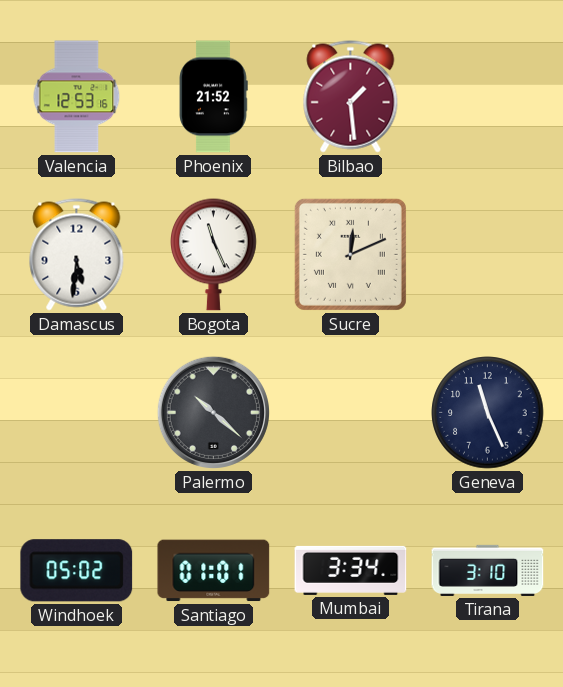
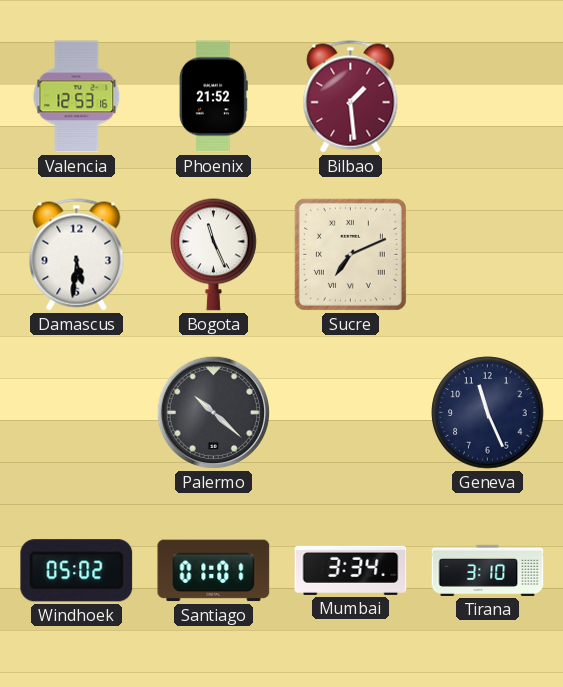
Sucre: 12:11 -> 7:11
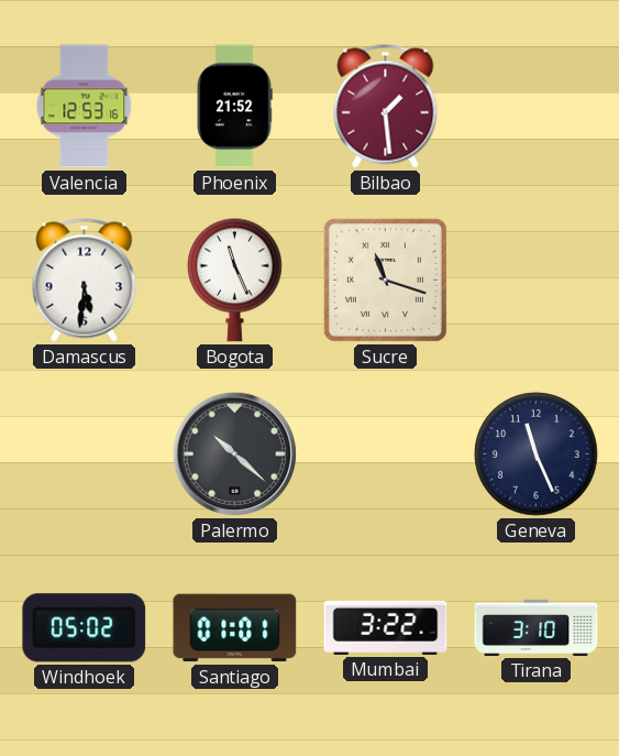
Sucre: 7:11 -> 11:18
Mumbai: 3:34 -> 3:22
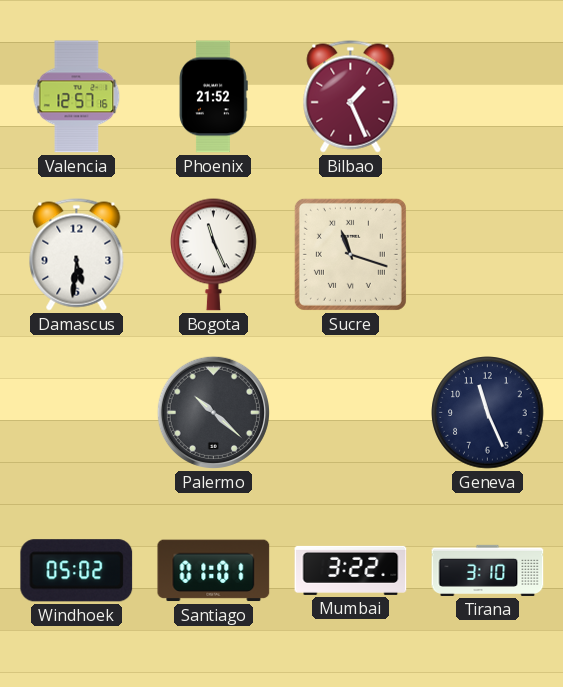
Valencia: 12:53 -> 12:57
Bilbao: 1:29 -> 1:26
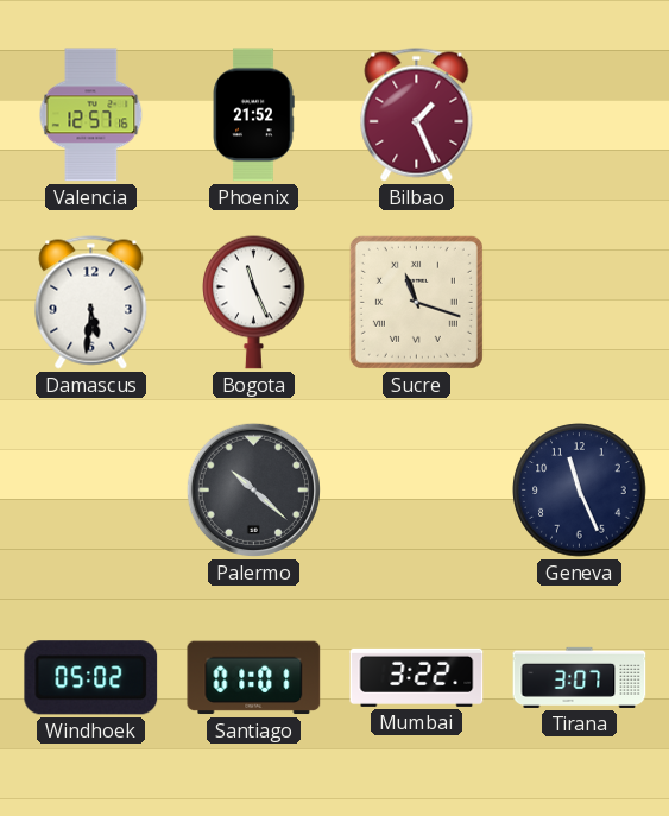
Tirana: 3:10 -> 3:07
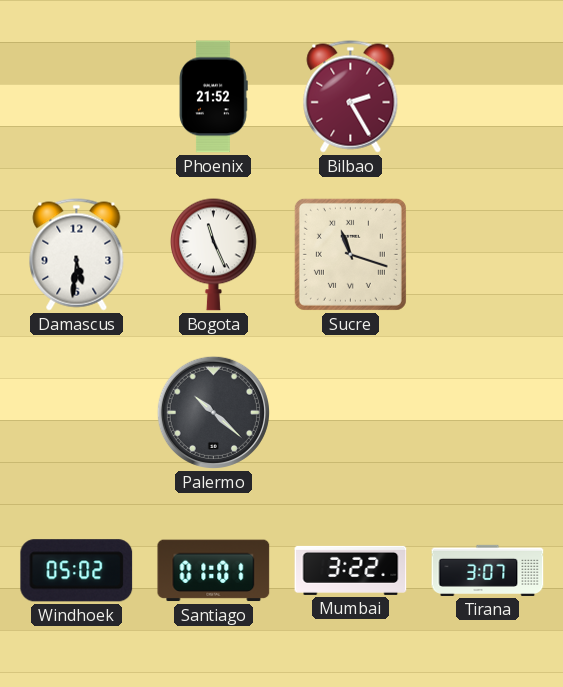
Valencia: 12:57 -> none
Bilbao: 1:26 -> 2:25
Geneva: 11:26 -> none
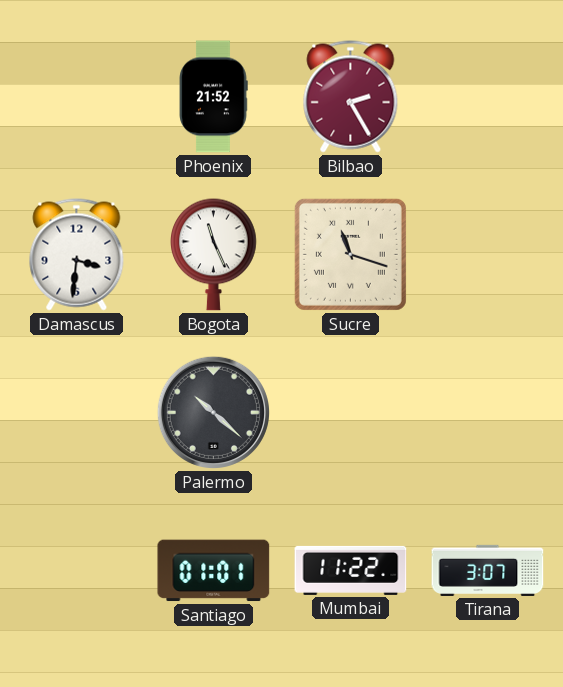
Damascus: 5:31 -> 3:31
Windhoek: 05:02 -> none
Mumbai: 3:22 -> 11:22
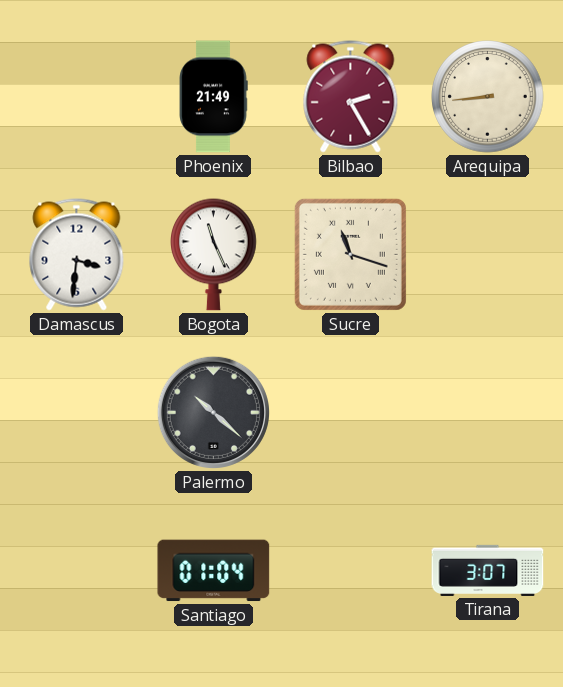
Phoenix: 21:52 -> 21:49
Arequipa: none -> 8:44
Santiago: 01:01 -> 01:04
Mumbai: 11:22 -> none
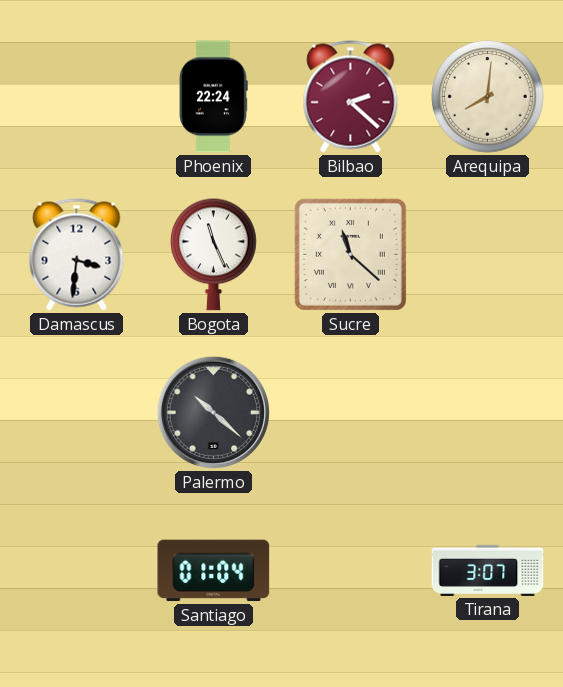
Phoenix: 21:49 -> 22:24
Bilbao: 2:25 -> 2:22
Arequipa: 8:44 -> 8:01
Sucre: 11:18 -> 11:22
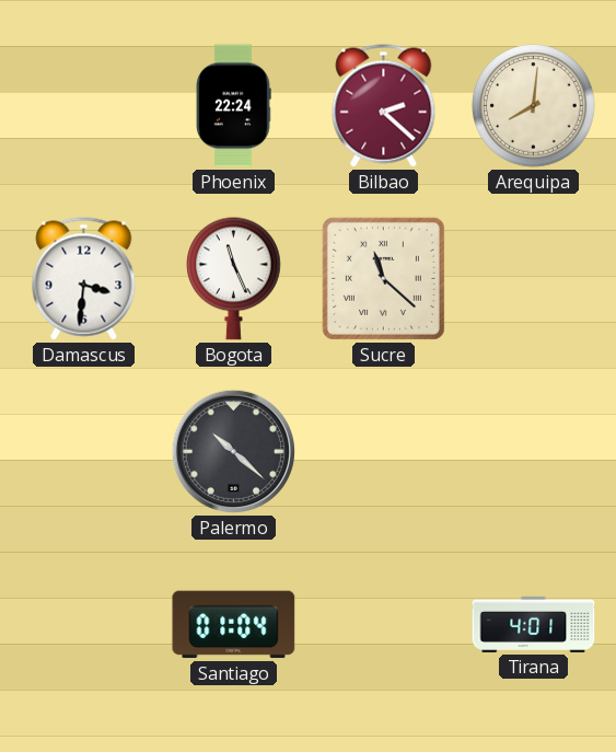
Tirana: 3:07 -> 4:01
